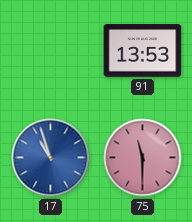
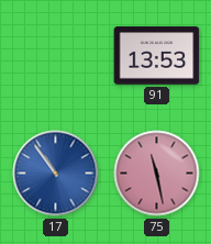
17: 10:57 -> 10:54
75: 11:30 -> 11:28
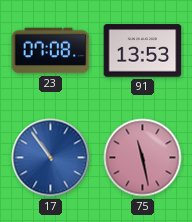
23: none -> 07:08
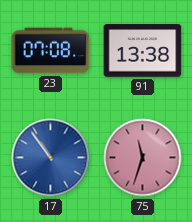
91: 13:53 -> 13:38
75: 11:28 -> 11:33
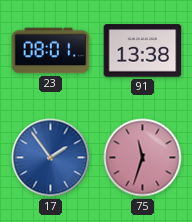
23: 07:08 -> 08:01
17: 10:54 -> 1:54
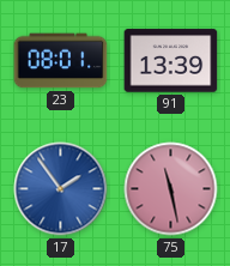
91: 13:38 -> 13:39
75: 11:33 -> 11:28
